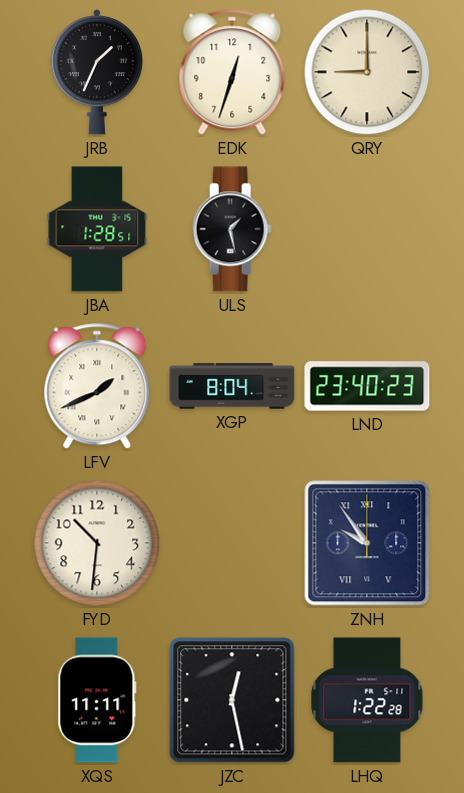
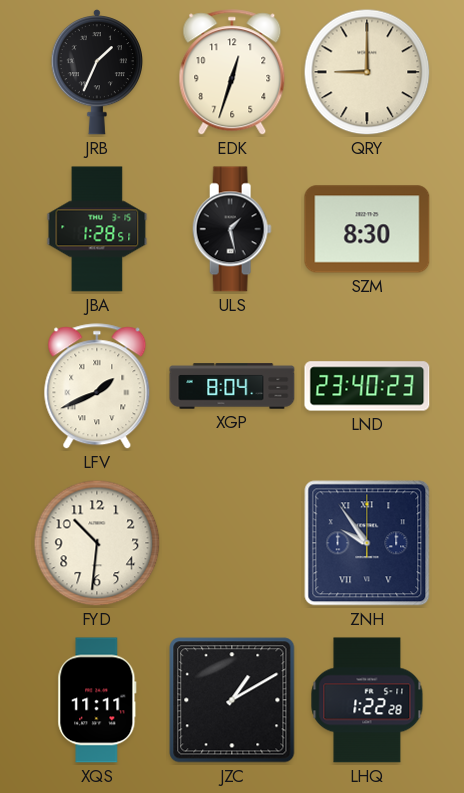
SZM: none -> 8:30
JZC: 12:28 -> 1:10
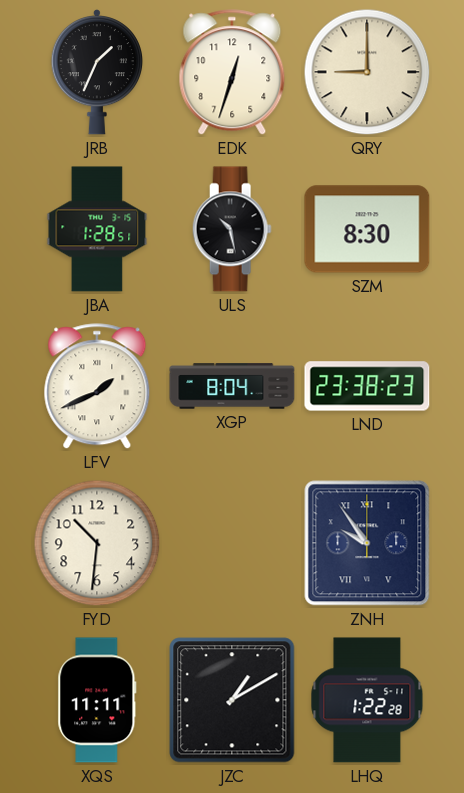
ULS: 1:28 -> 10:28
LND: 23:40 -> 23:38
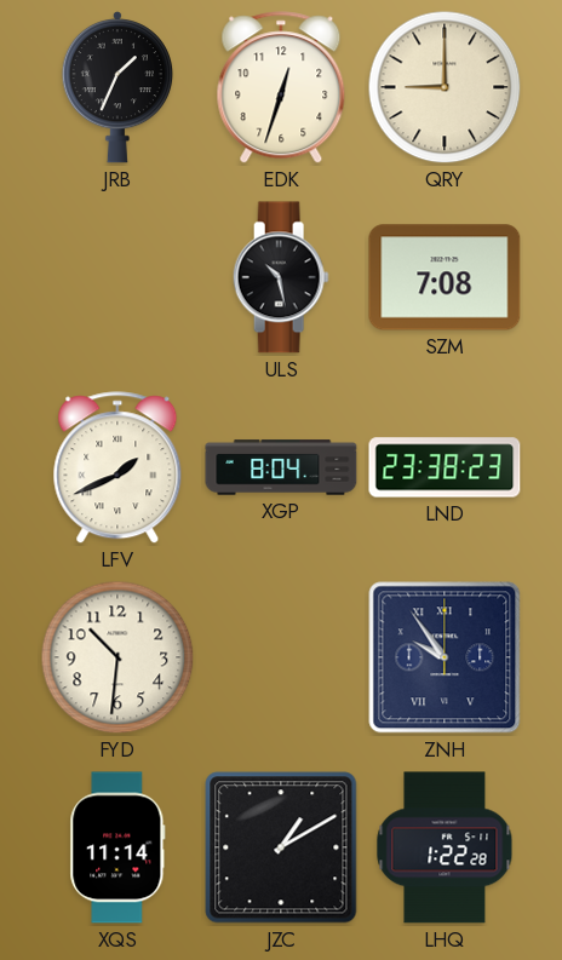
JBA: 1:28 -> none
SZM: 8:30 -> 7:08
XQS: 11:11 -> 11:14
